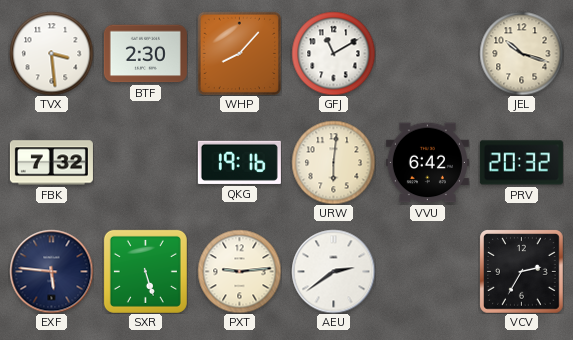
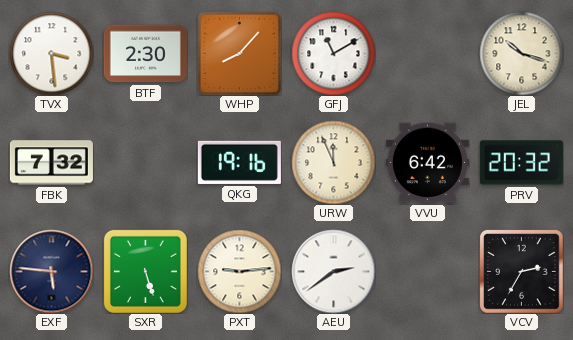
URW: 6:01 -> 11:56
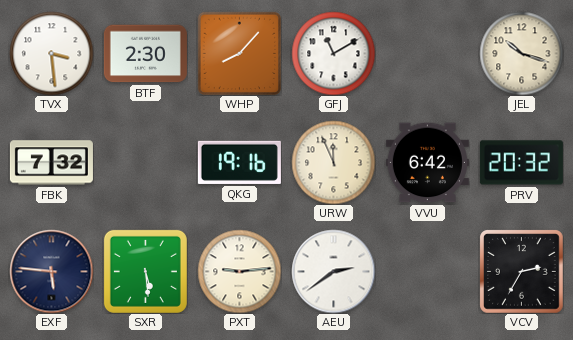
SXR: 5:27 -> 5:29
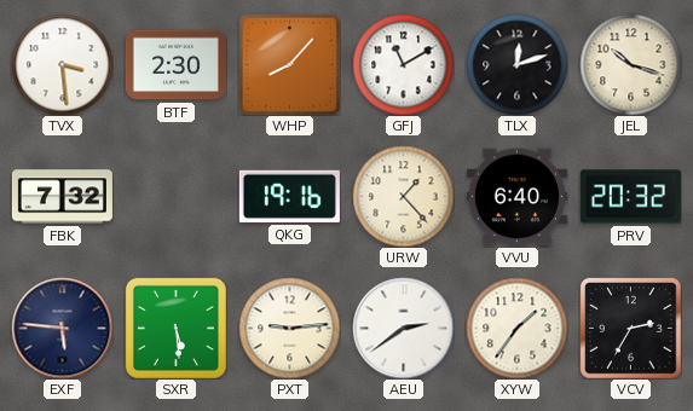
TLX: none -> 12:12
URW: 11:56 -> 1:23
VVU: 6:42 -> 6:40
XYW: none -> 1:36
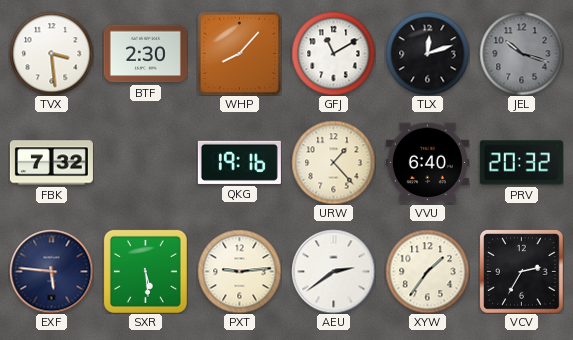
JEL dial: cream -> grey
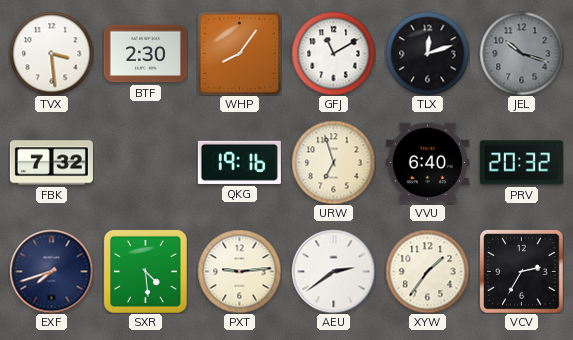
WHP: 8:07 -> 8:06
URW: 1:23 -> 6:57
EXF: 5:46 -> 7:42
SXR: 5:29 -> 4:29
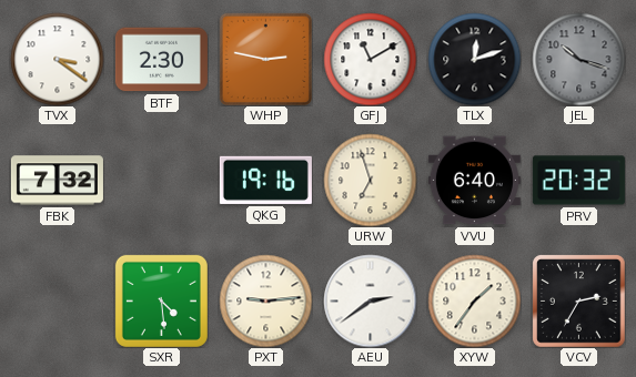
TVX: 3:29 -> 3:21
WHP: 8:06 -> 2:47
EXF: 7:42 -> none
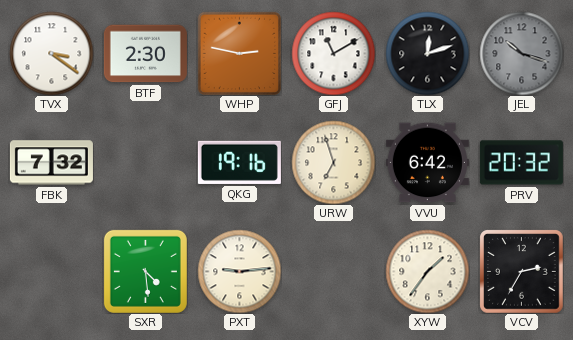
VVU: 6:40 -> 6:42
AEU: 2:39 -> none
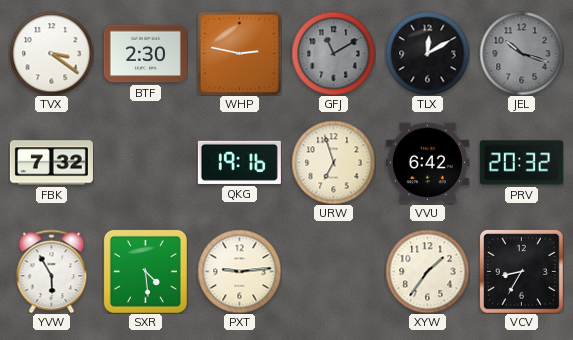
GFJ dial: white -> grey
TLX: 12:12 -> 12:10
YVW: none -> 5:55
VCV: 2:35 -> 8:35
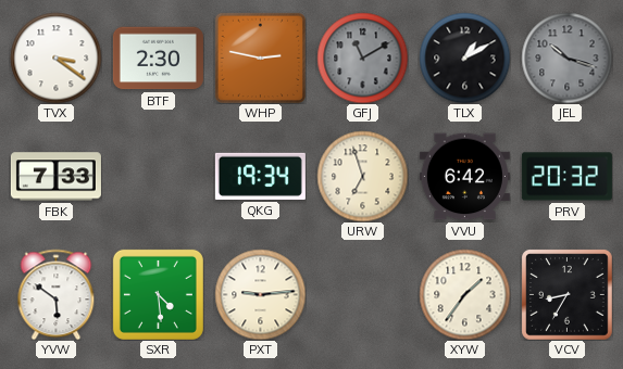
TLX: 12:10 -> 1:10
FBK: 7:32 -> 7:33
QKG: 19:16 -> 19:34
YVW: 5:55 -> 5:51
